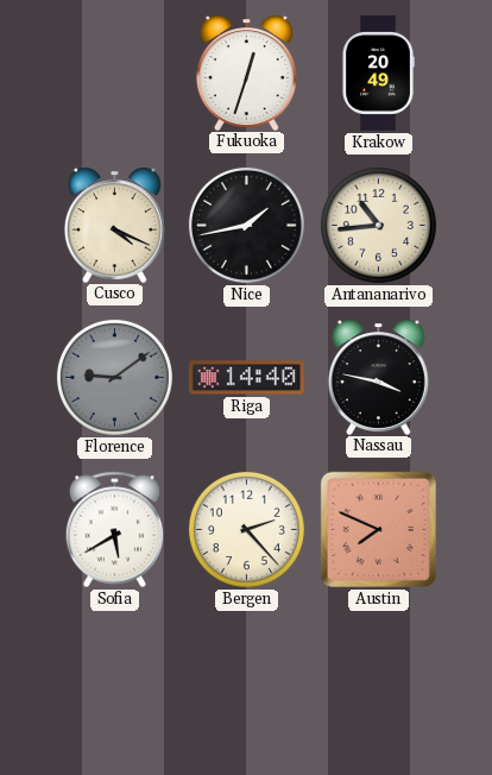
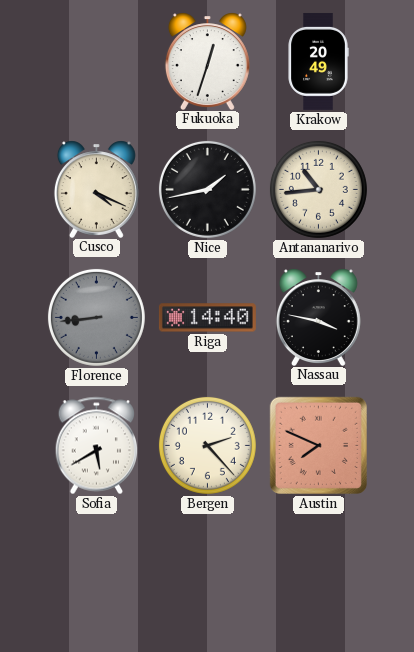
Florence: 9:09 -> 8:44
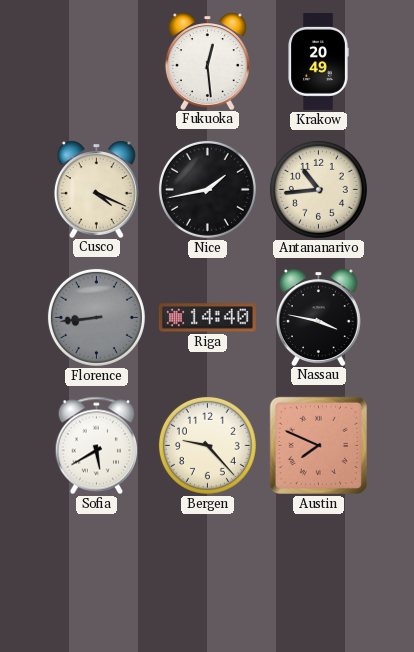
Fukuoka: 12:33 -> 12:29
Bergen: 2:23 -> 9:23
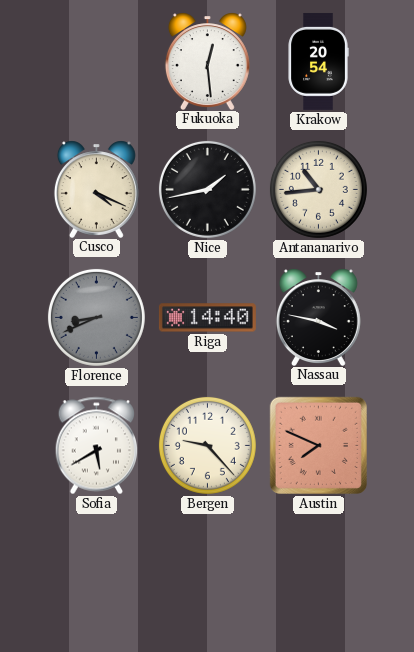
Krakow: 20:49 -> 20:54
Florence: 8:44 -> 8:41
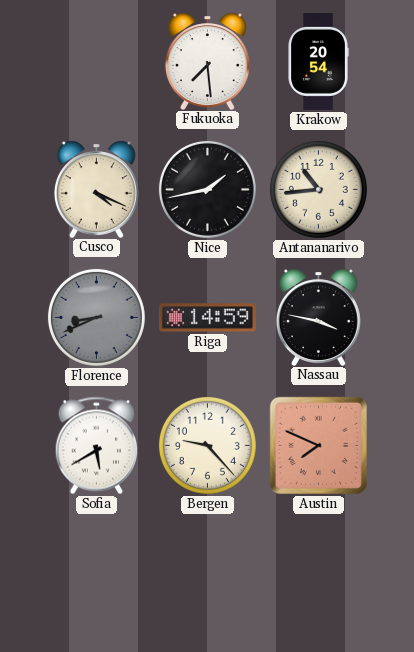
Fukuoka: 12:29 -> 7:29
Riga: 14:40 -> 14:59
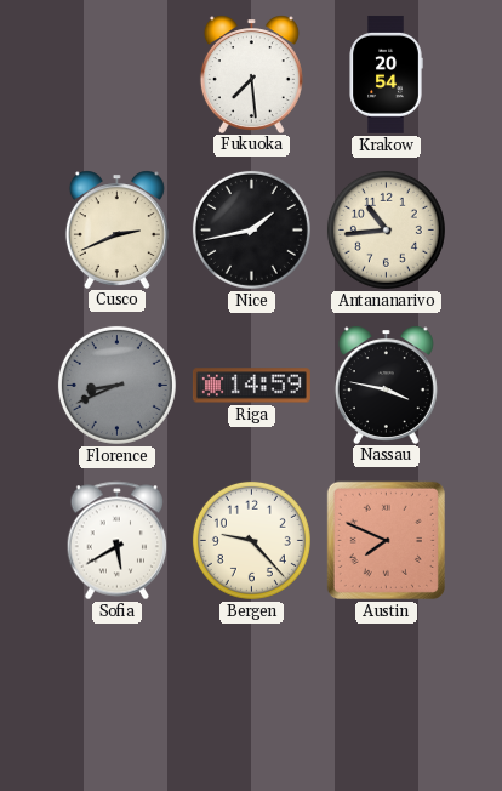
Cusco: 4:19 -> 2:41
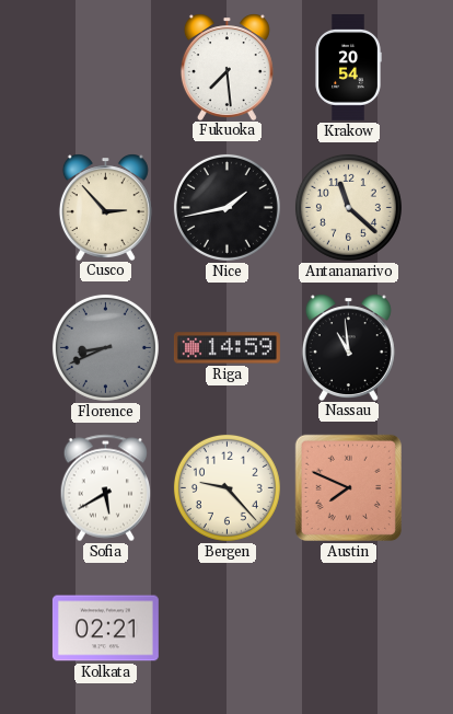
Cusco: 2:41 -> 2:53
Antananarivo: 10:44 -> 11:22
Nassau: 3:47 -> 10:59
Kolkata: none -> 02:21
